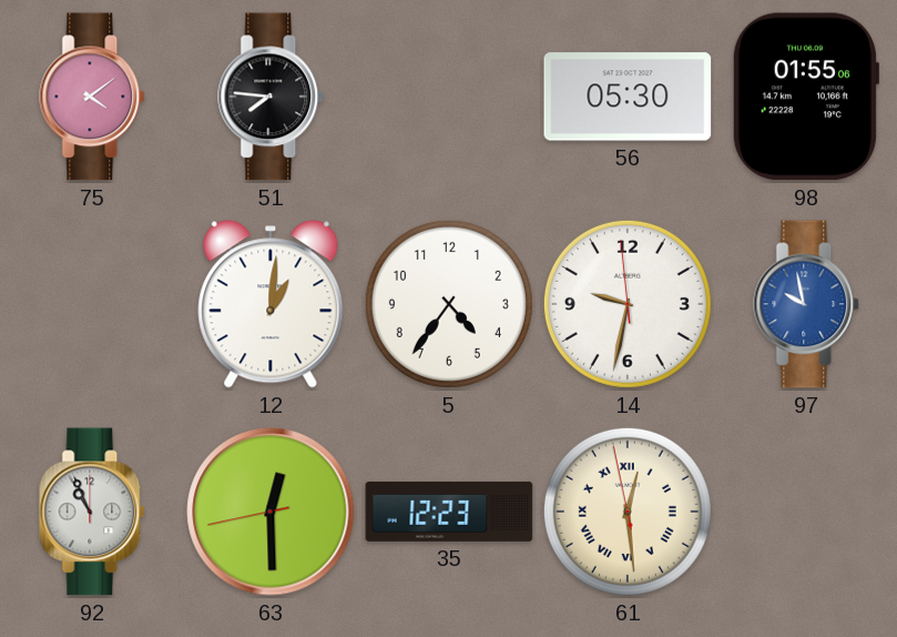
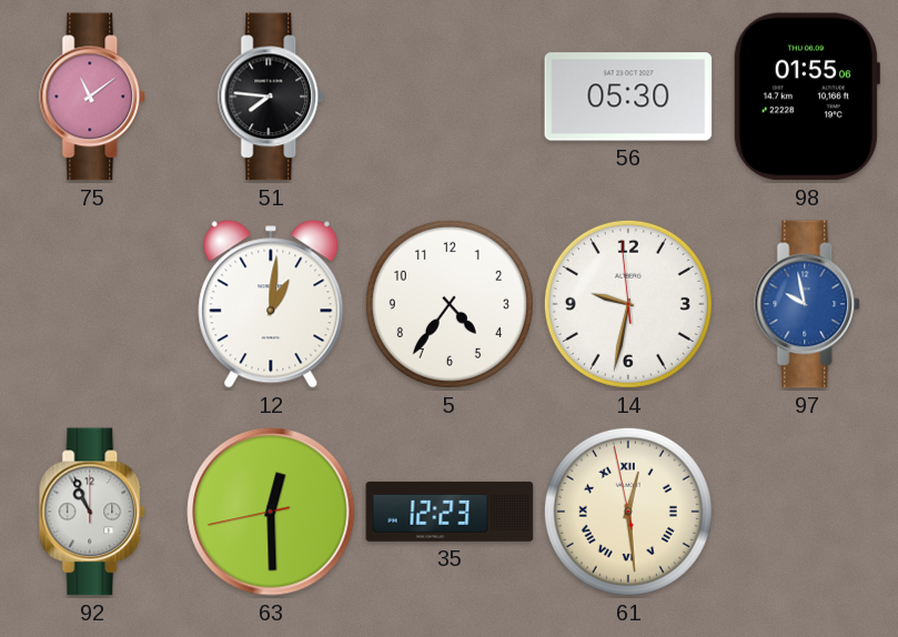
75: 4:09 -> 11:09
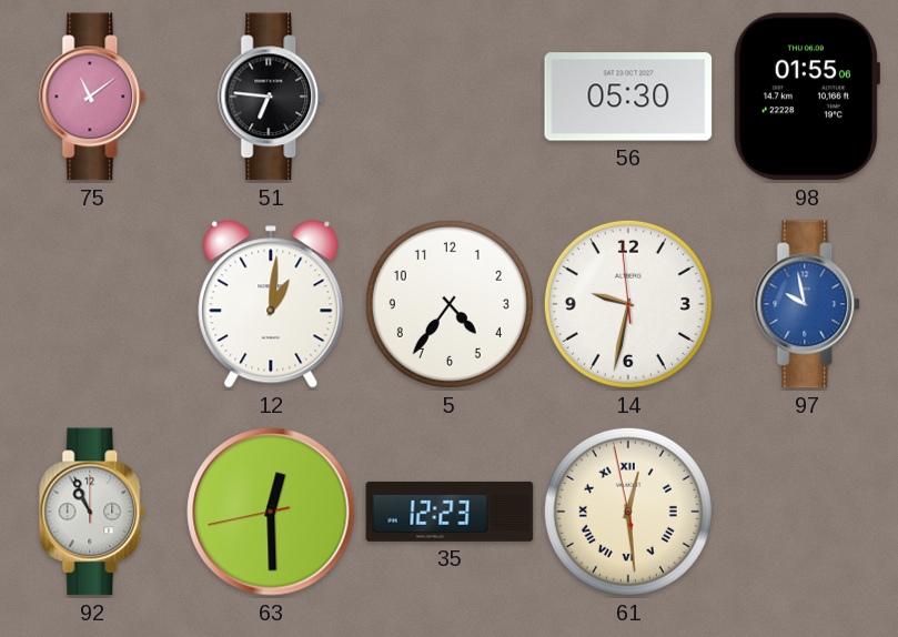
51: 7:46 -> 6:46
